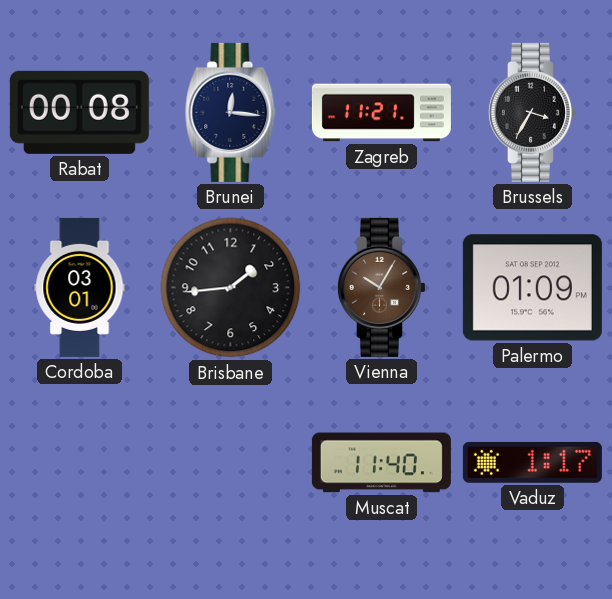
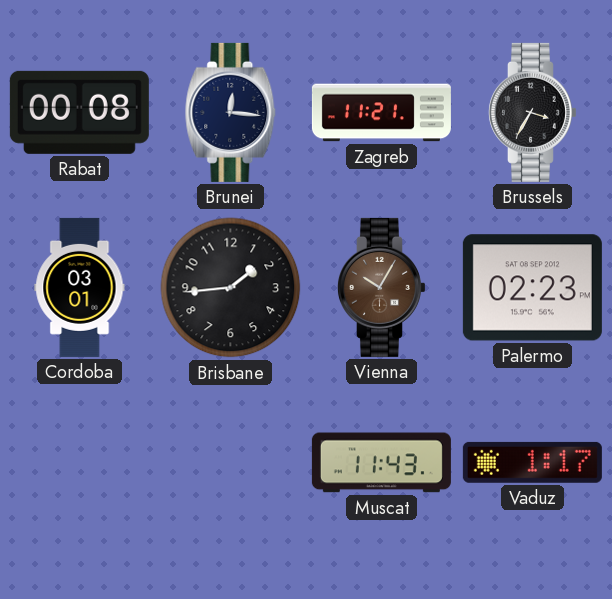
Palermo: 01:09 -> 02:23
Muscat: 11:40 -> 11:43
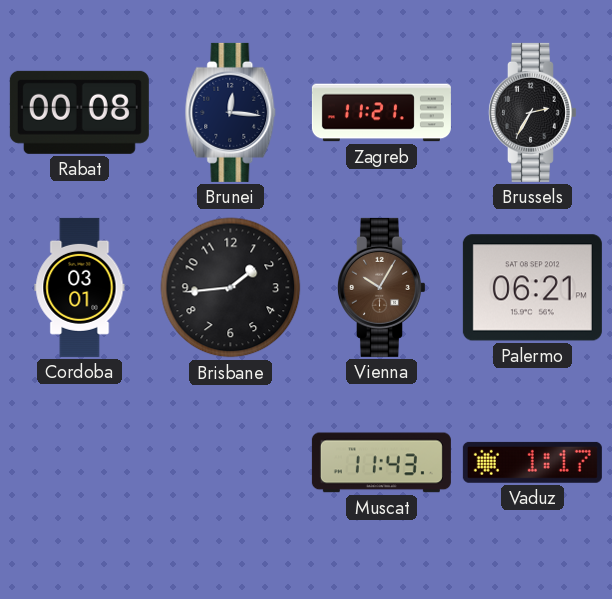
Brussels: 3:35 -> 2:35
Palermo: 02:23 -> 06:21
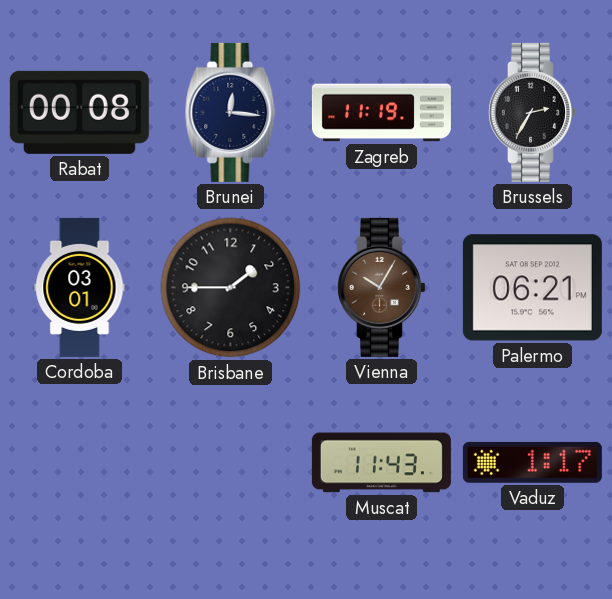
Zagreb: 11:21 -> 11:19
Brisbane: 1:44 -> 1:45
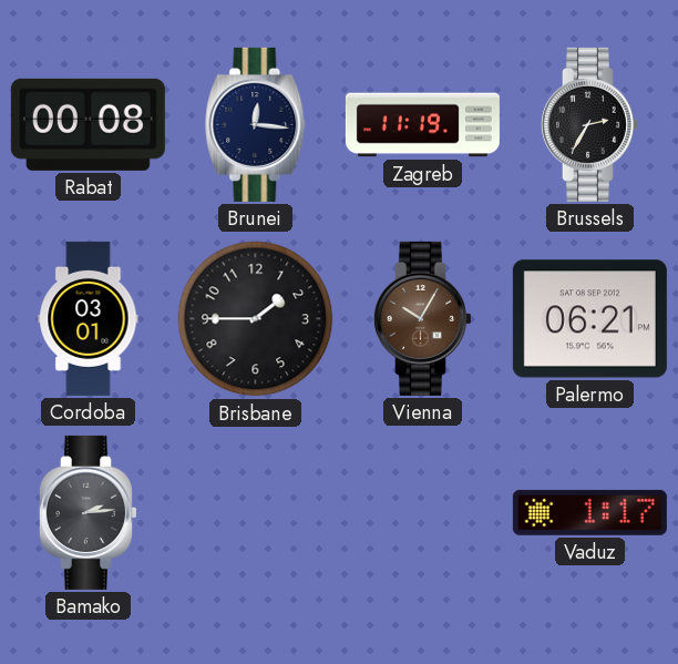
Bamako: none -> 2:14
Muscat: 11:43 -> none
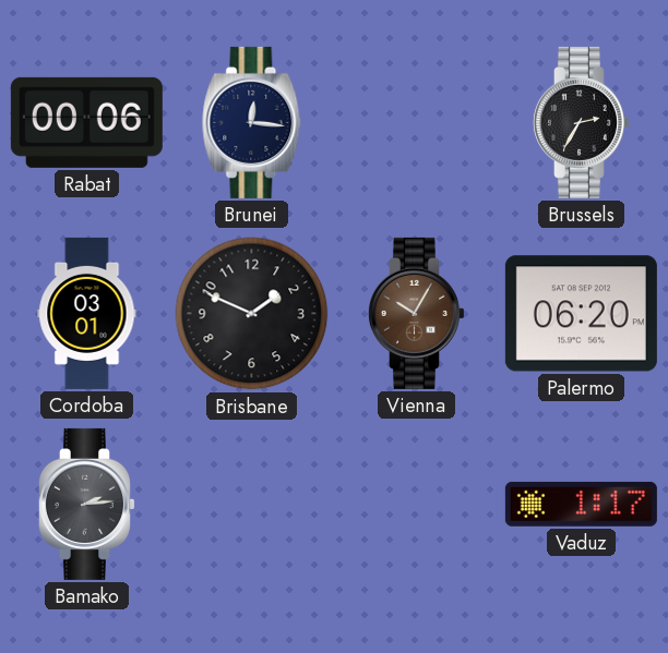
Rabat: 00:08 -> 00:06
Zagreb: 11:19 -> none
Brisbane: 1:45 -> 1:49
Palermo: 06:21 -> 06:20
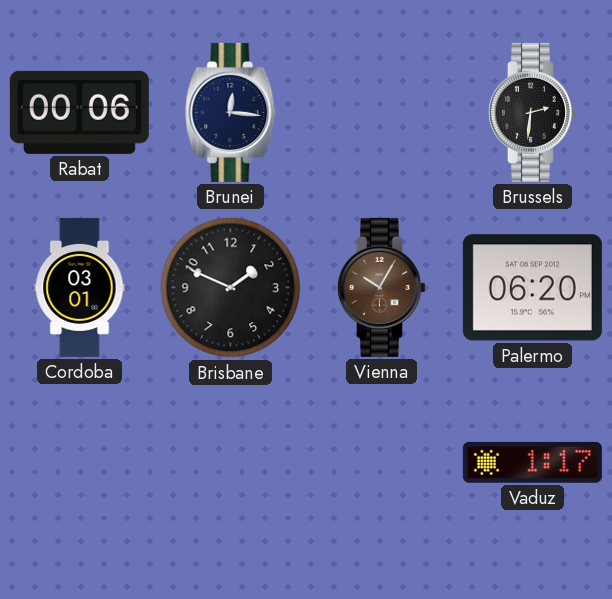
Brussels: 2:35 -> 2:31
Bamako: 2:14 -> none
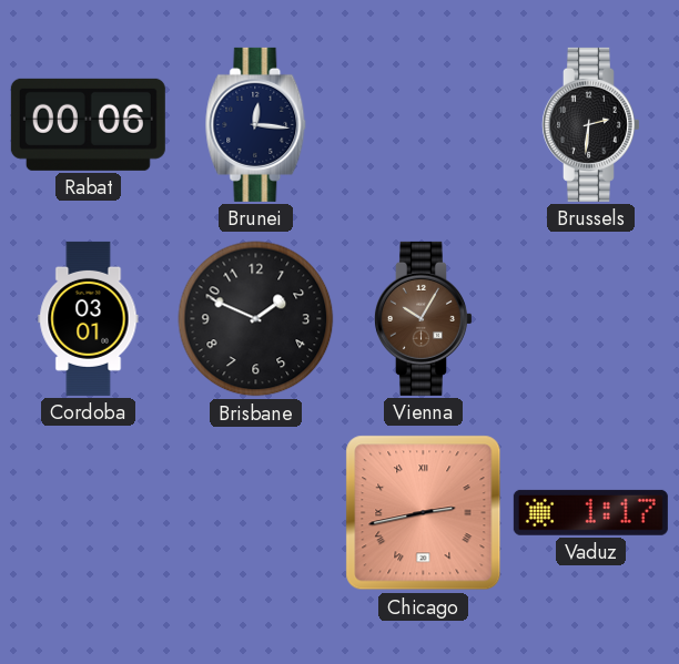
Palermo: 06:20 -> none
Chicago: none -> 2:43
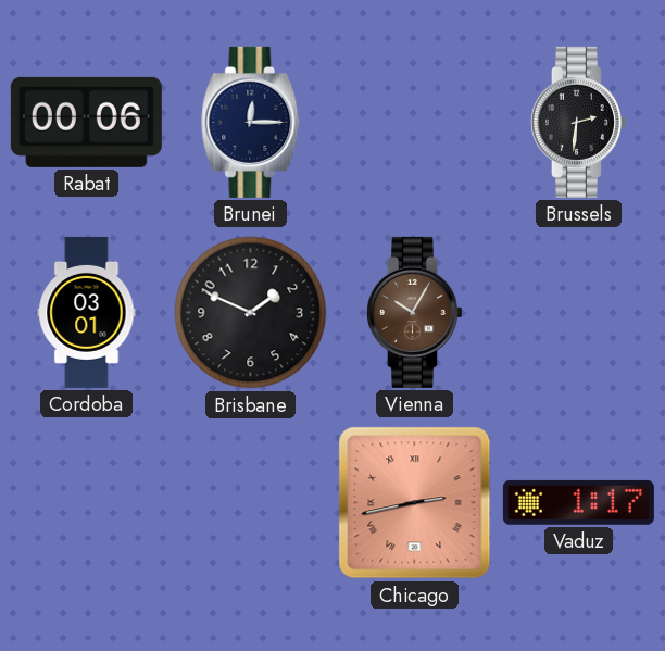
Brunei: 12:16 -> 12:15
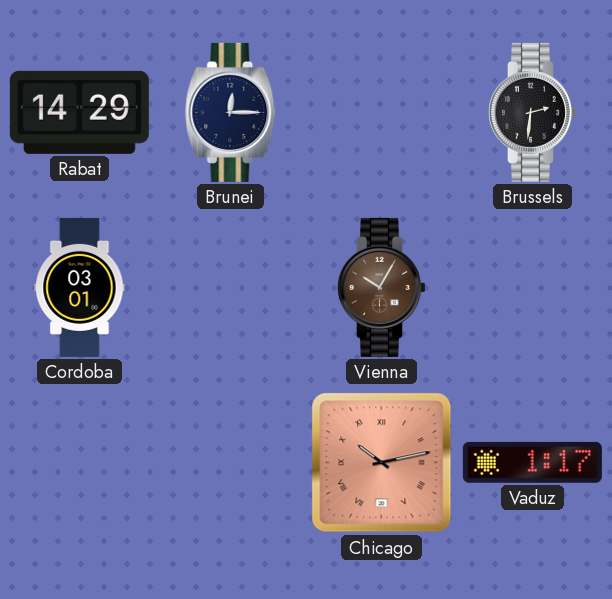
Rabat: 00:06 -> 14:29
Brisbane: 1:49 -> none
Chicago: 2:43 -> 10:13
